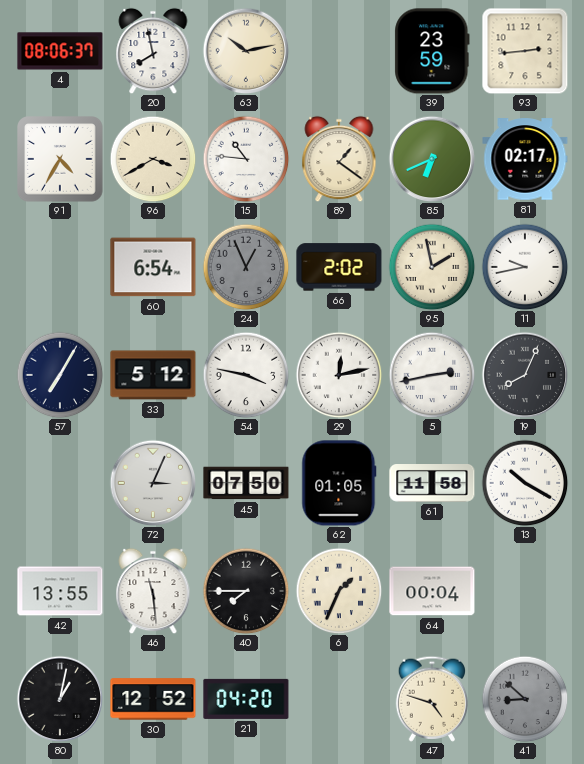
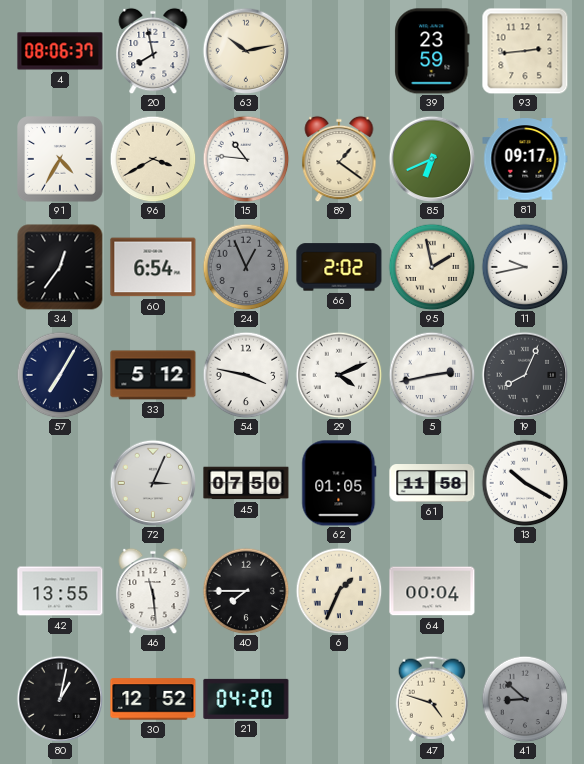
81: 02:17 -> 09:17
34: none -> 12:36
29: 12:13 -> 4:11
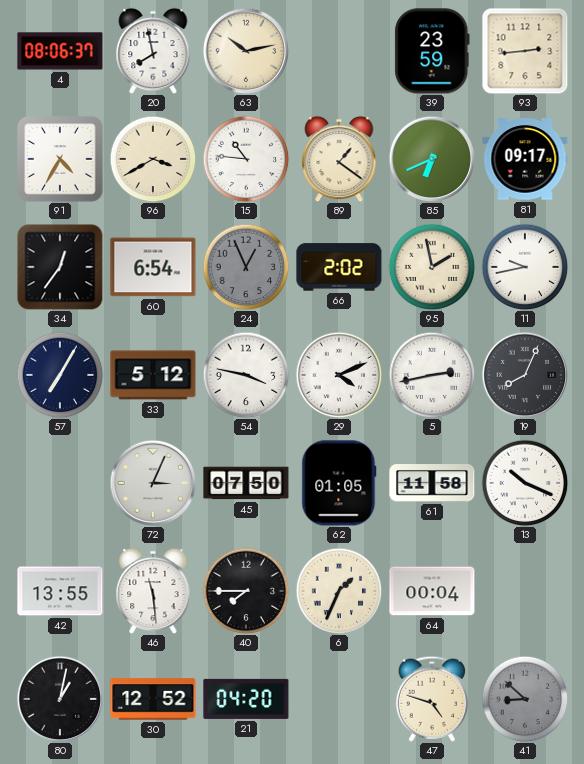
13: 10:20 -> 10:19
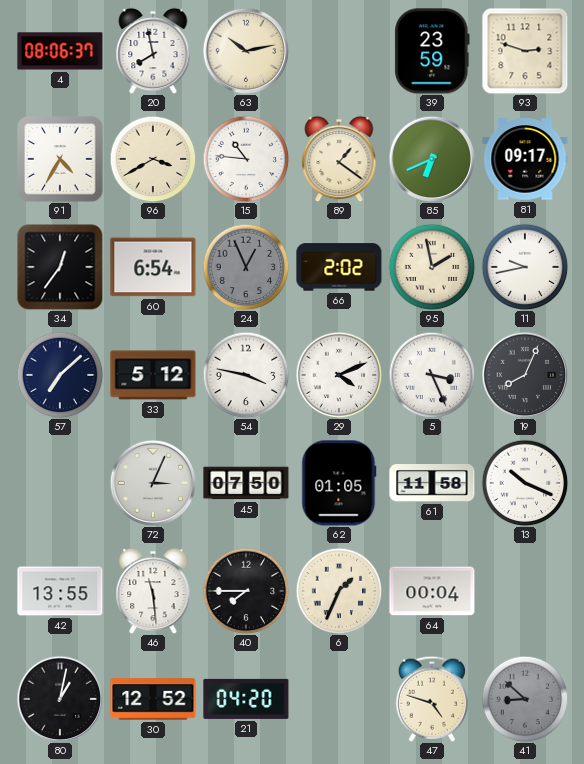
93: 2:44 -> 2:48
57: 7:05 -> 7:08
5: 2:43 -> 3:26
